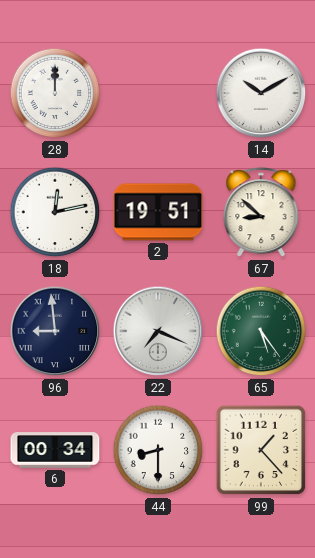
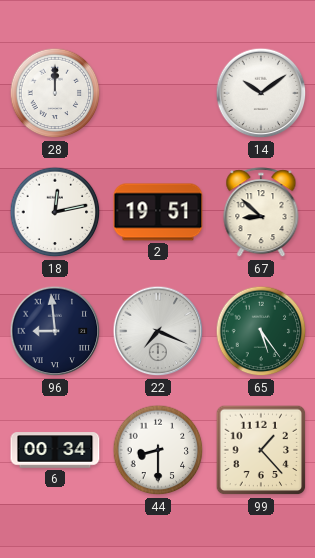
14: 10:10 -> 10:09
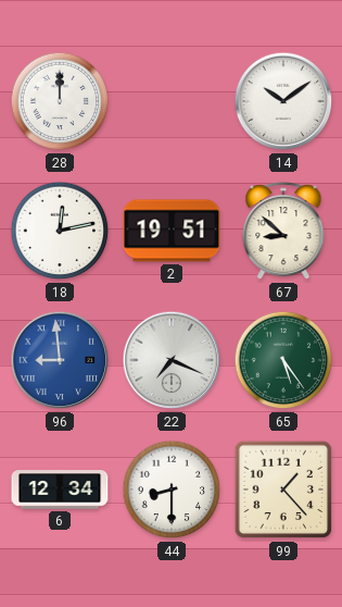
96 dial: navy -> blue
6: 00:34 -> 12:34
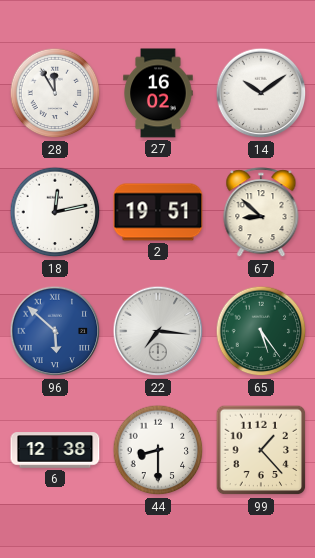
28: 12:00 -> 11:55
27: none -> 16:02
96: 8:59 -> 5:52
22: 7:19 -> 7:16
6: 12:34 -> 12:38
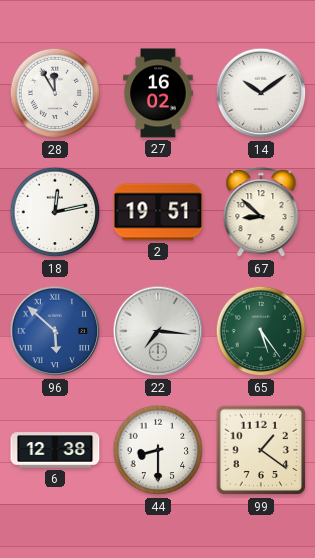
99: 1:23 -> 1:21
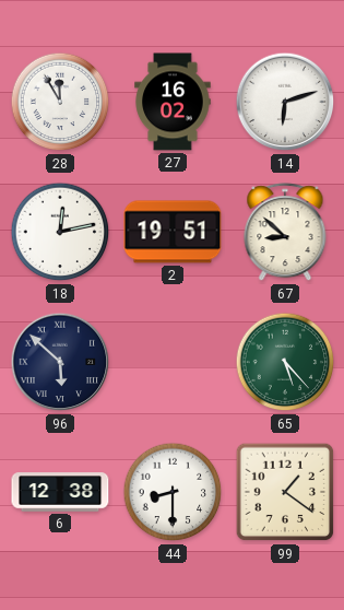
14: 10:09 -> 6:12
96 dial: blue -> navy
22: 7:16 -> none
65: 5:24 -> 5:23
